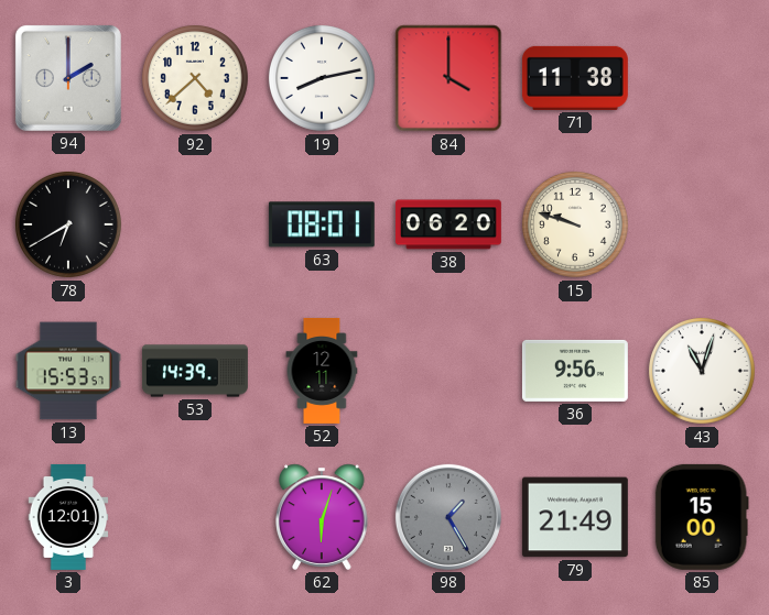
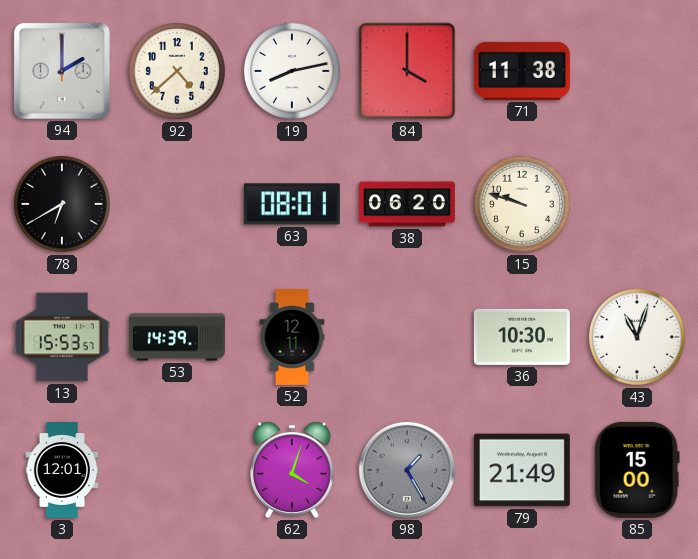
36: 9:56 -> 10:30
62: 6:03 -> 4:03
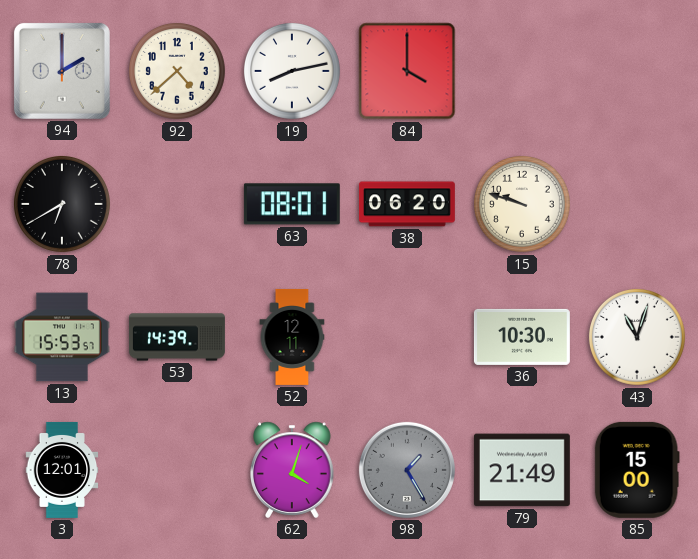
71: 11:38 -> none
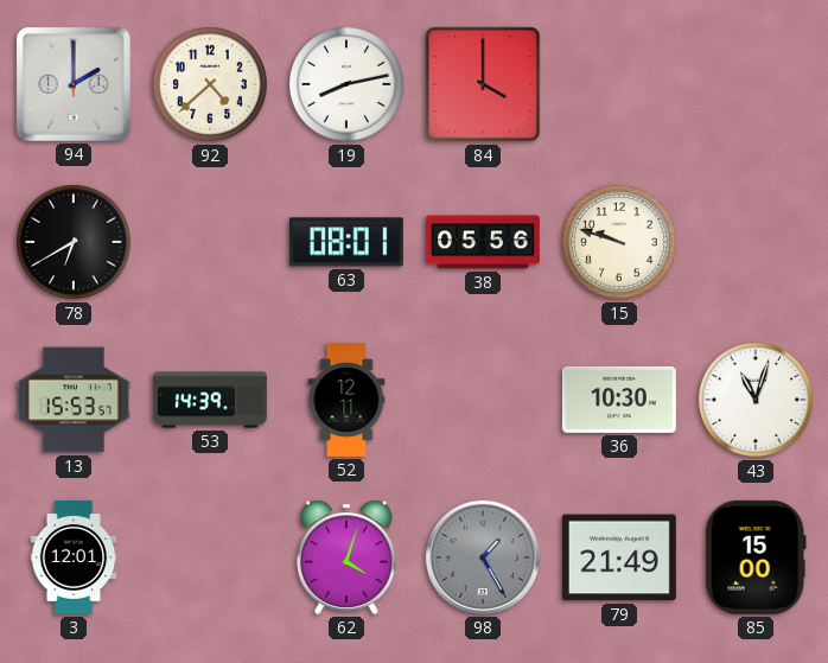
38: 06:20 -> 05:56
